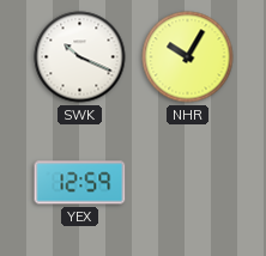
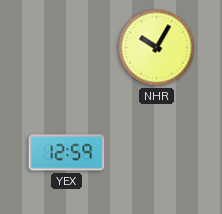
SWK: 10:19 -> none
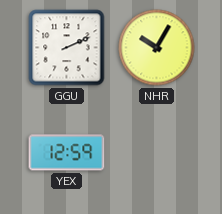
GGU: none -> 2:11
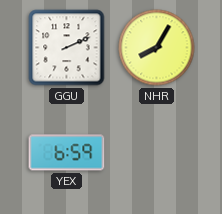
NHR: 10:05 -> 8:05
YEX: 12:59 -> 6:59
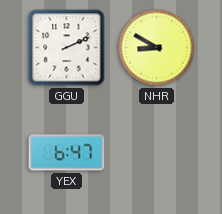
NHR: 8:05 -> 8:50
YEX: 6:59 -> 6:47
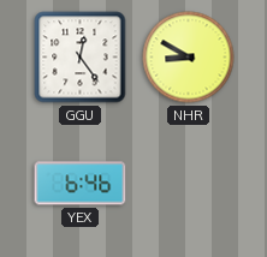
GGU: 2:11 -> 12:24
YEX: 6:47 -> 6:46
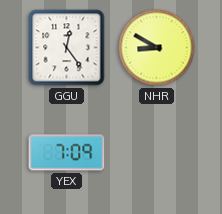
YEX: 6:46 -> 7:09
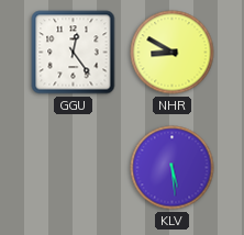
YEX: 7:09 -> none
KLV: none -> 5:29
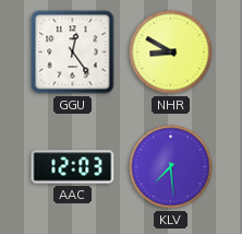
AAC: none -> 12:03
KLV: 5:29 -> 7:29
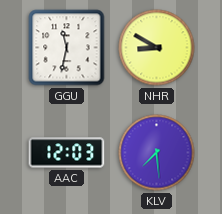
GGU: 12:24 -> 11:32
